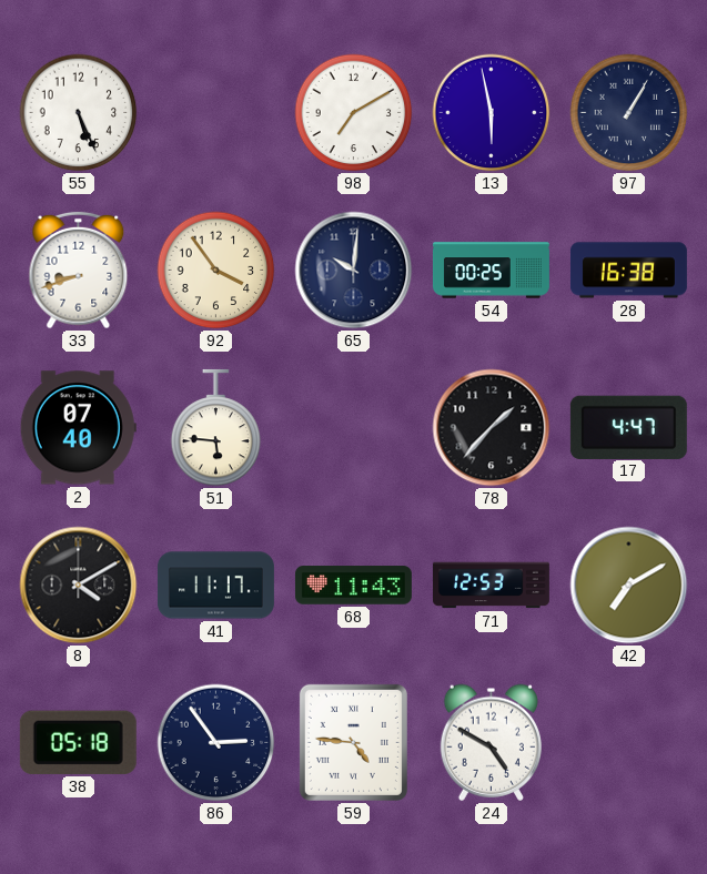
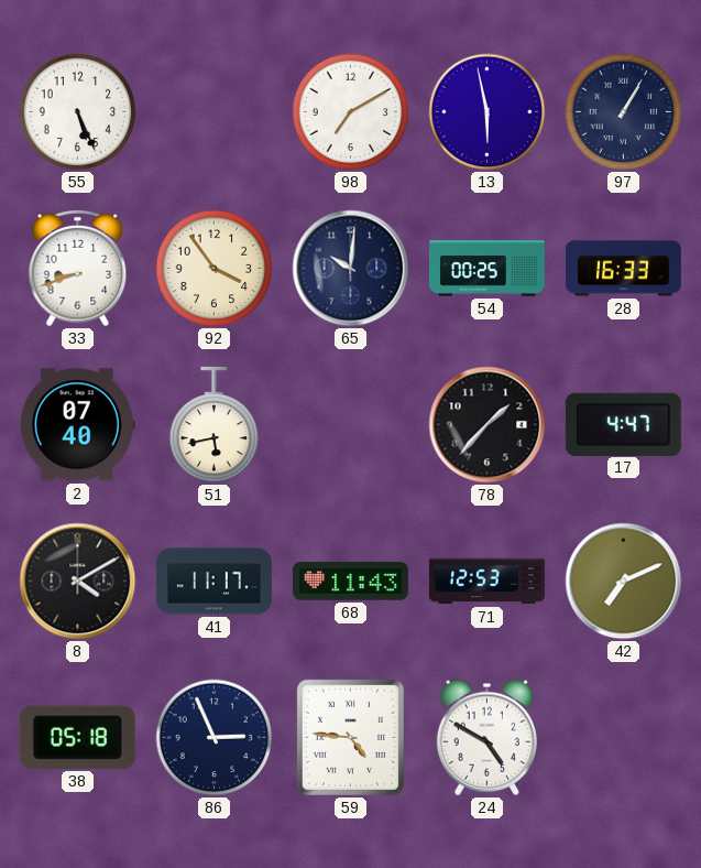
28: 16:38 -> 16:33
51: 5:46 -> 5:43
42: 7:10 -> 7:11
86: 2:54 -> 2:56
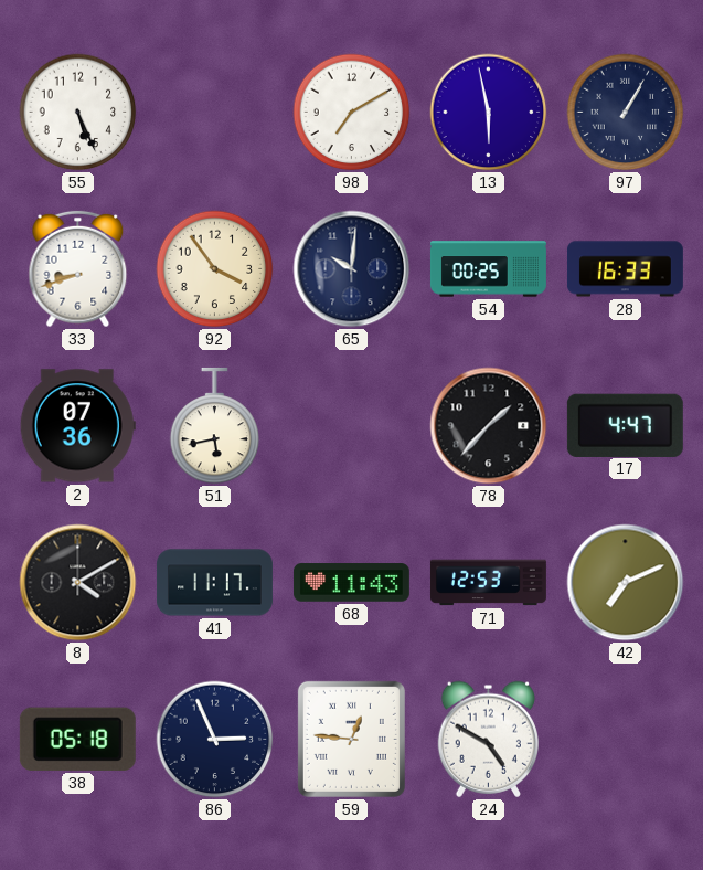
2: 07:40 -> 07:36
59: 4:46 -> 12:46
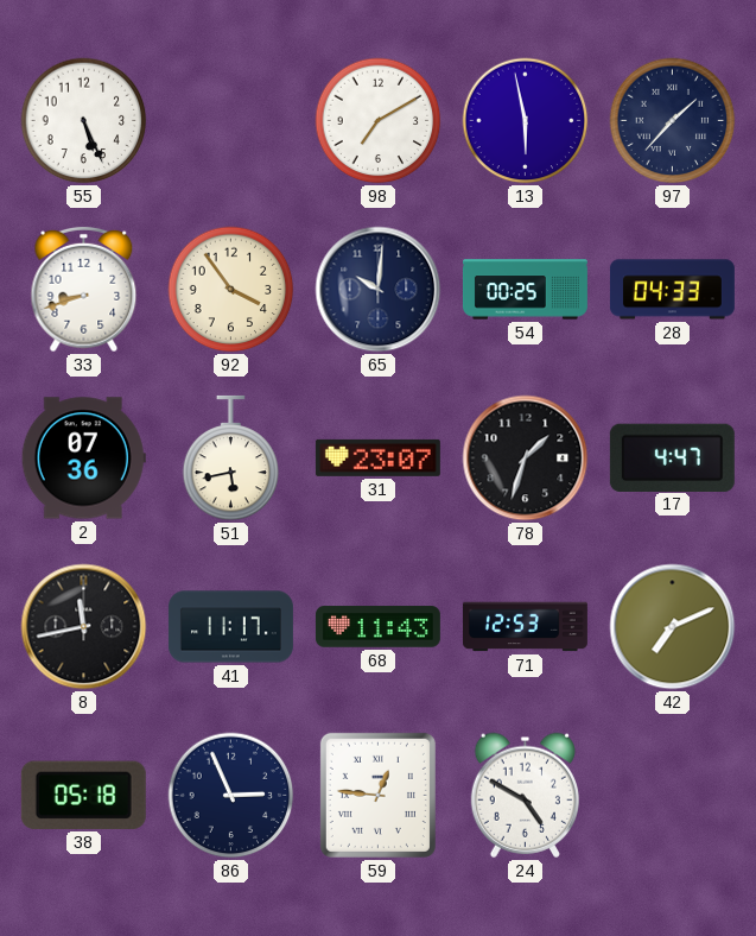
97: 1:05 -> 1:37
28: 16:33 -> 04:33
31: none -> 23:07
78: 1:37 -> 1:33
8: 4:10 -> 11:43
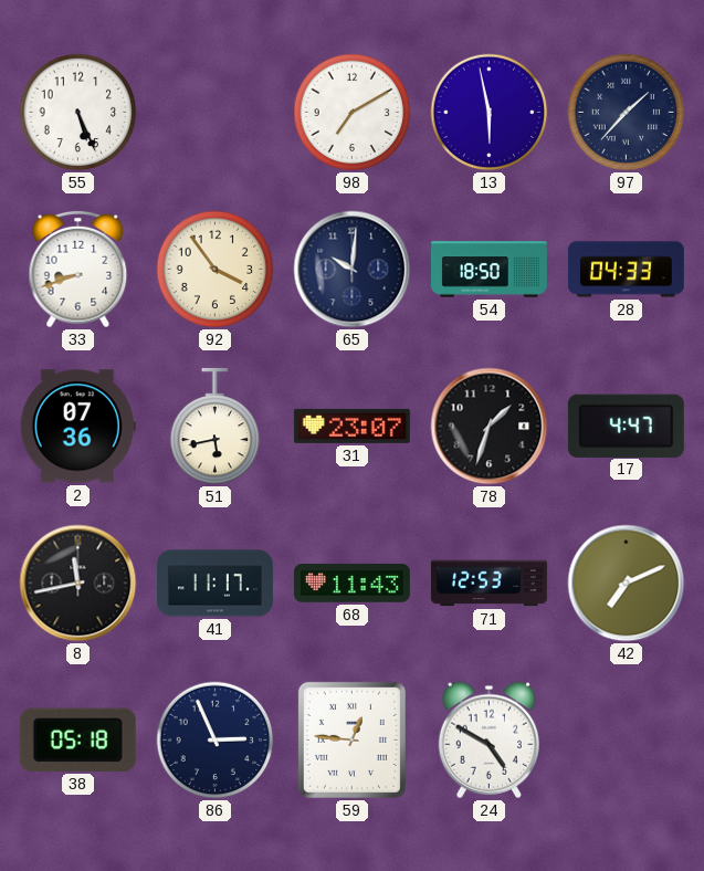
54: 00:25 -> 18:50
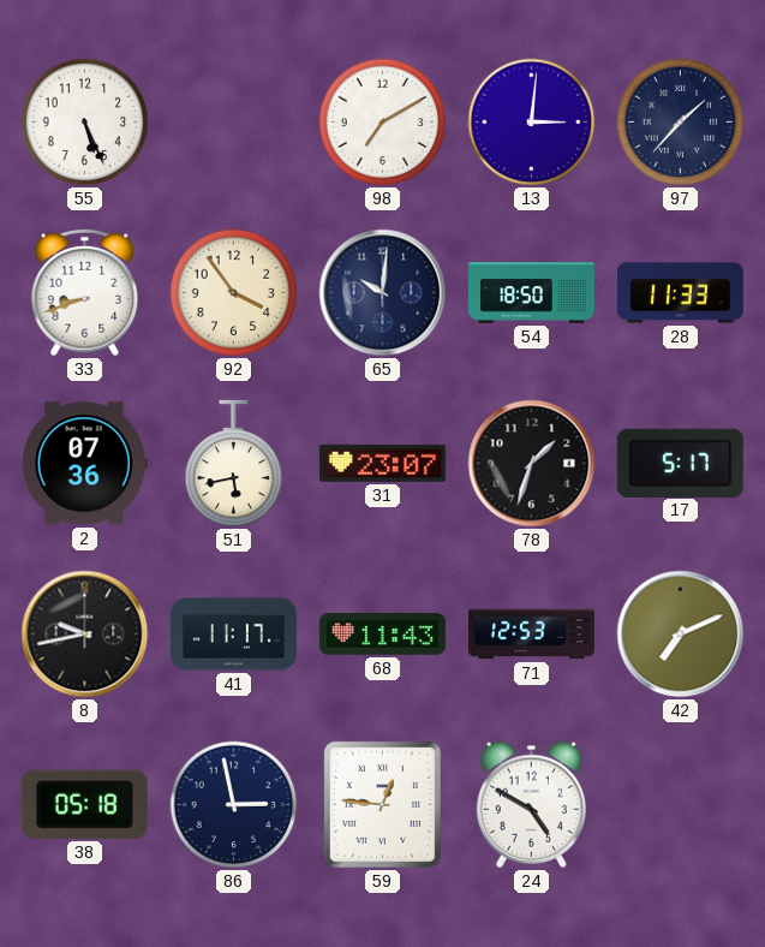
13: 5:58 -> 3:01
28: 04:33 -> 11:33
17: 4:47 -> 5:17
8: 11:43 -> 9:43
86: 2:56 -> 2:58
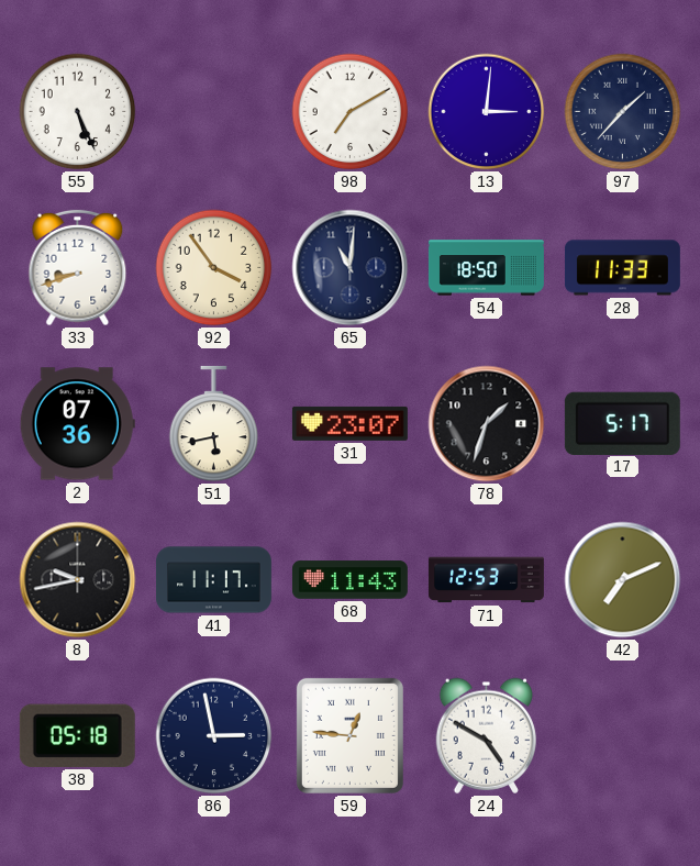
65: 10:01 -> 11:01
